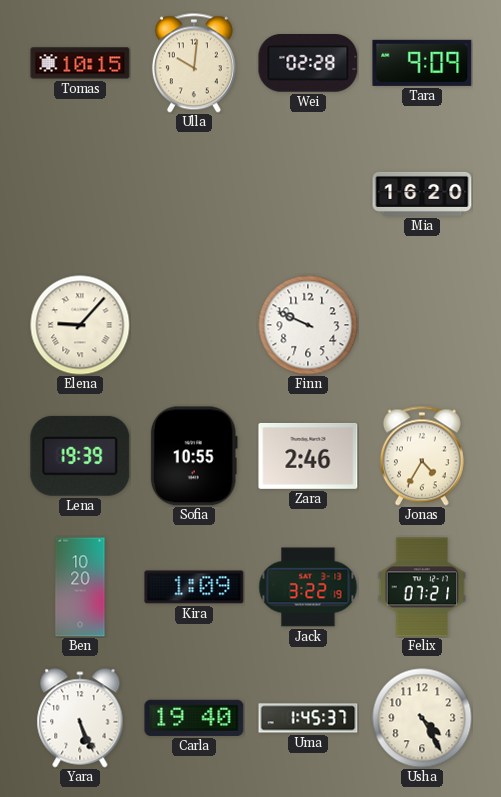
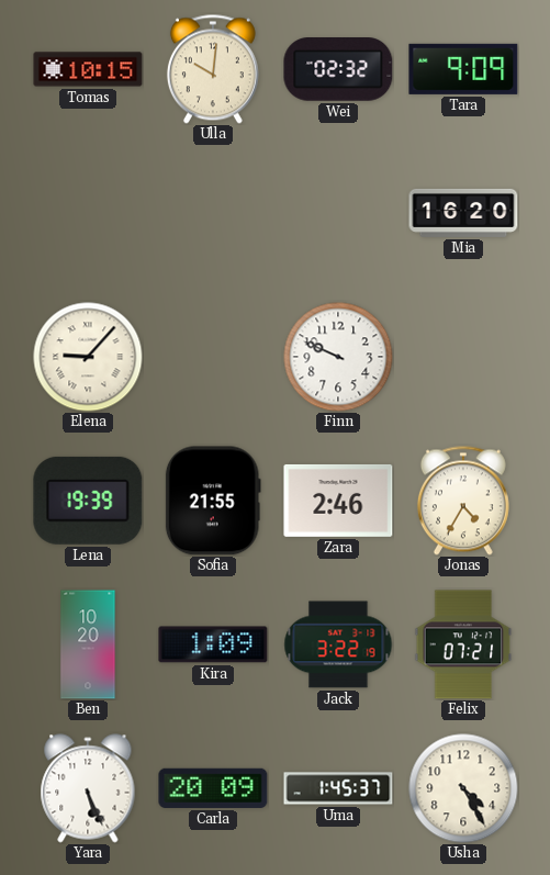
Wei: 02:28 -> 02:32
Sofia: 10:55 -> 21:55
Carla: 19:40 -> 20:09
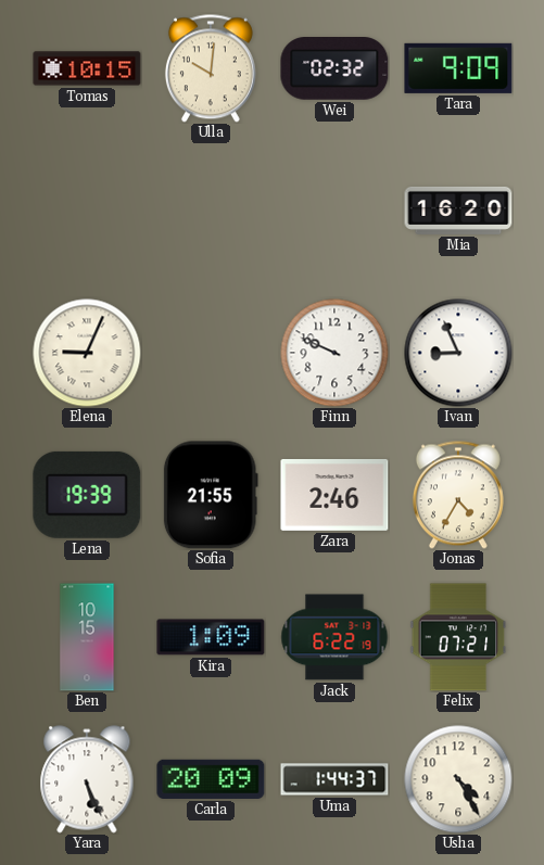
Elena: 9:07 -> 9:04
Ivan: none -> 8:56
Ben: 10:20 -> 10:15
Jack: 3:22 -> 6:22
Uma: 1:45 -> 1:44
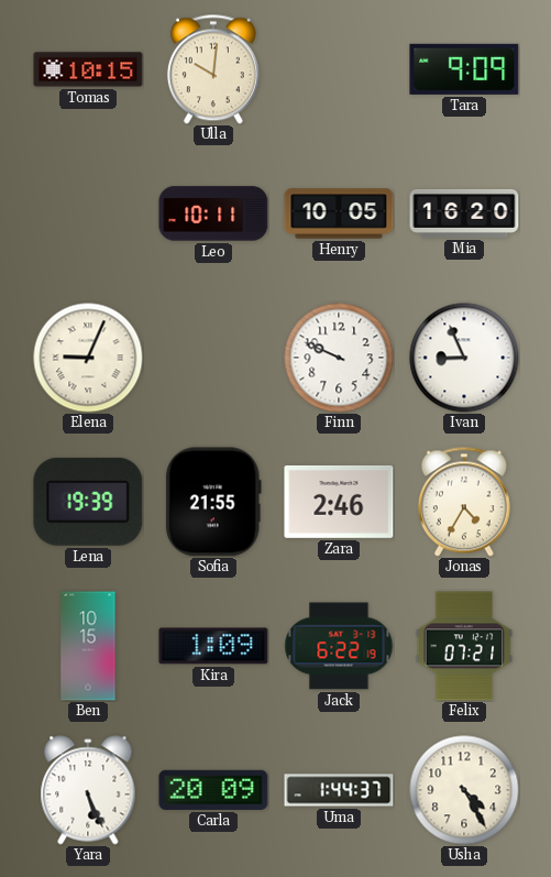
Wei: 02:32 -> none
Leo: none -> 10:11
Henry: none -> 10:05
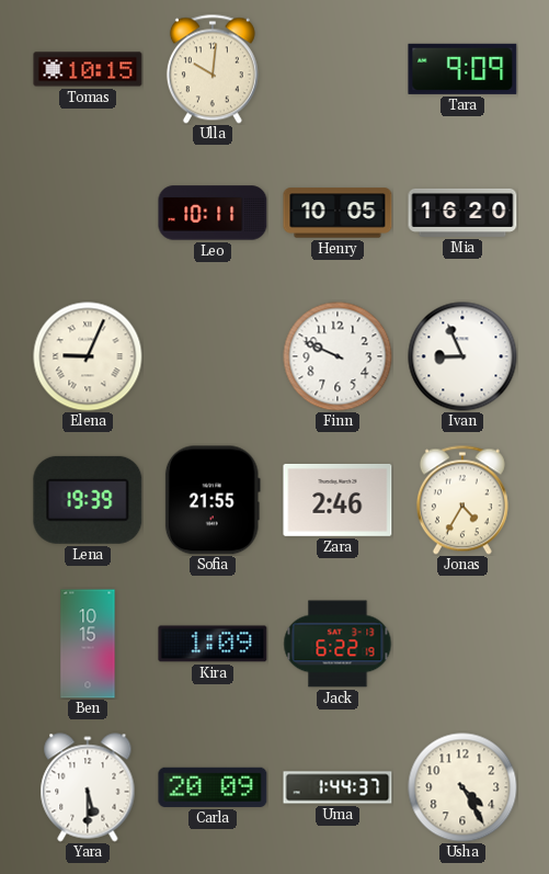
Felix: 07:21 -> none
Yara: 5:26 -> 5:30
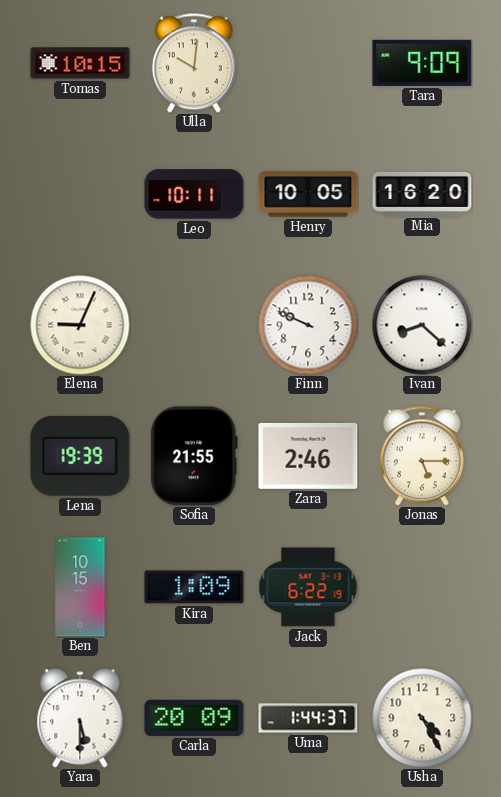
Ivan: 8:56 -> 8:22
Jonas: 4:35 -> 5:15
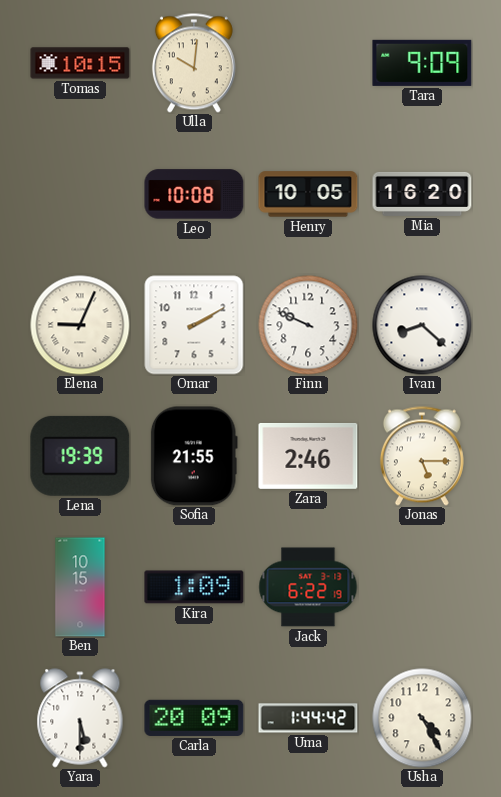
Leo: 10:11 -> 10:08
Omar: none -> 2:10
Uma: 1:44:37 -> 1:44:42
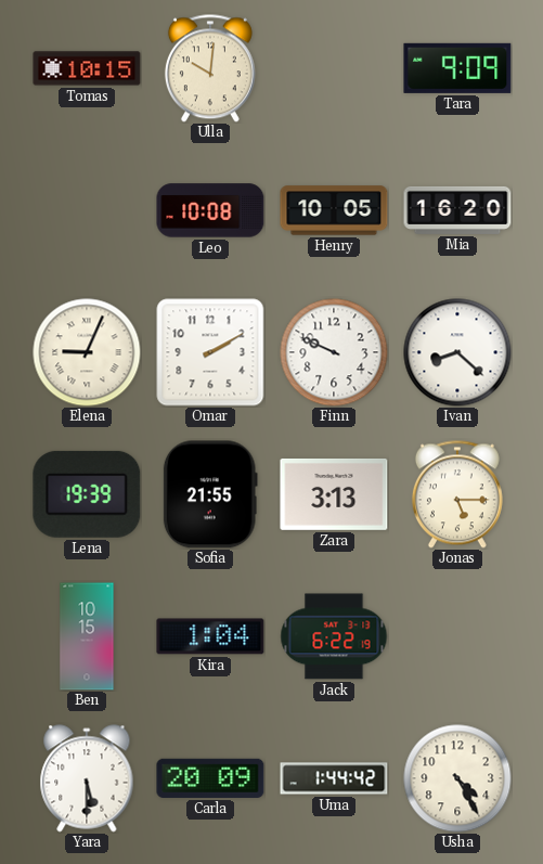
Zara: 2:46 -> 3:13
Kira: 1:09 -> 1:04
